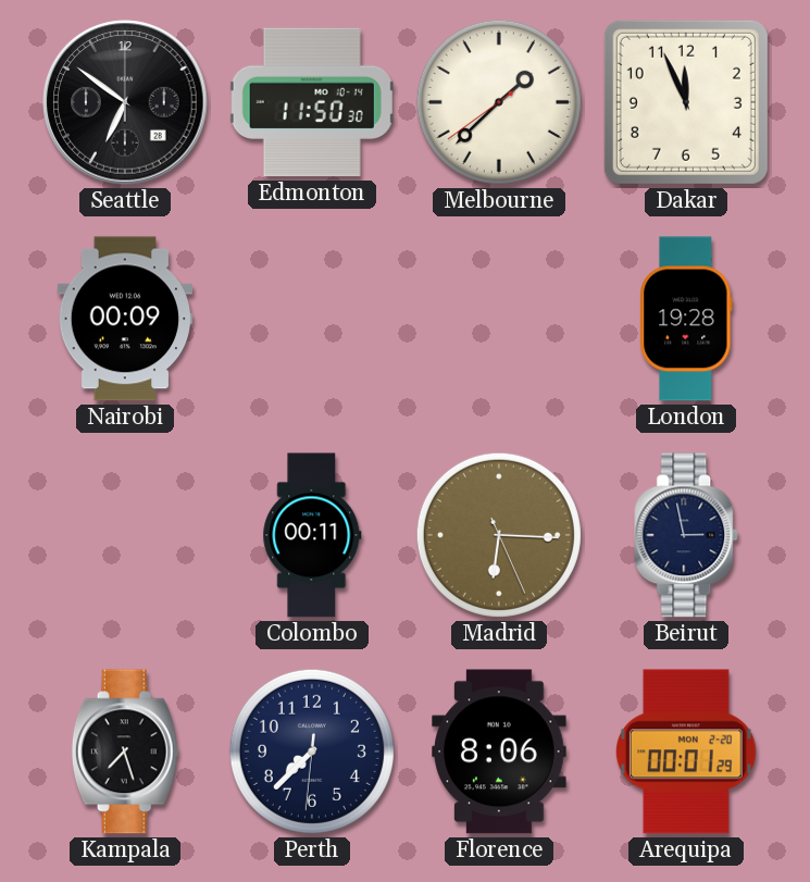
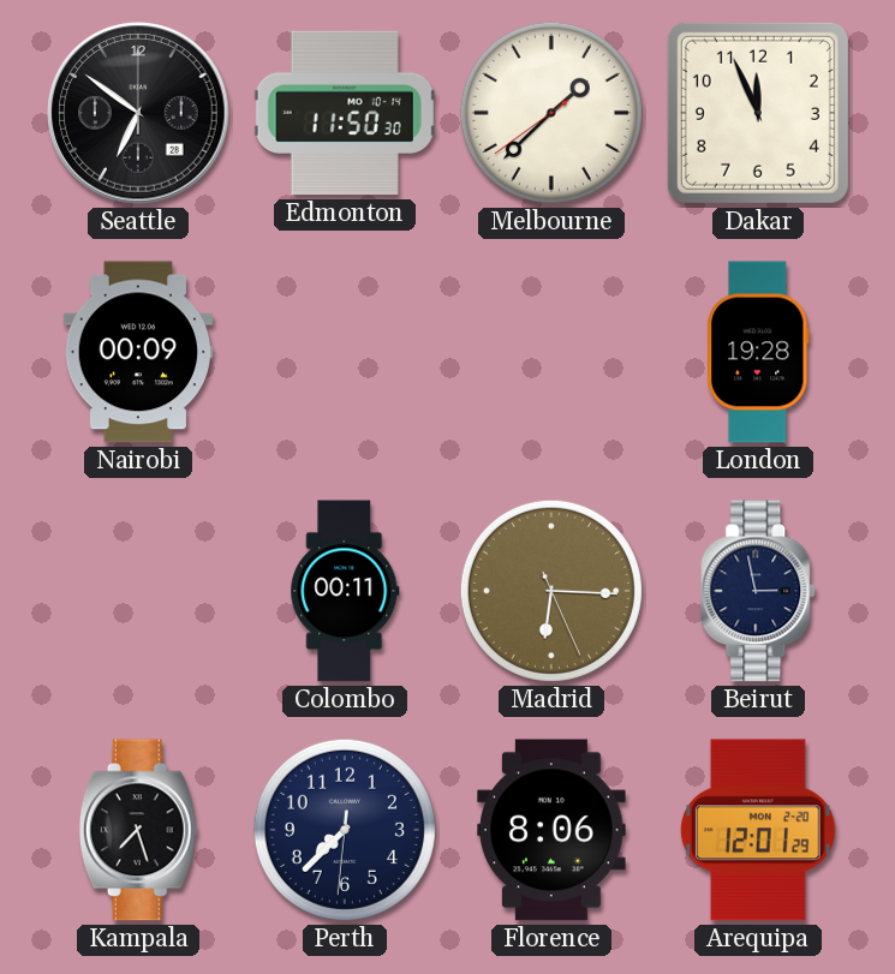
Arequipa: 00:01 -> 12:01
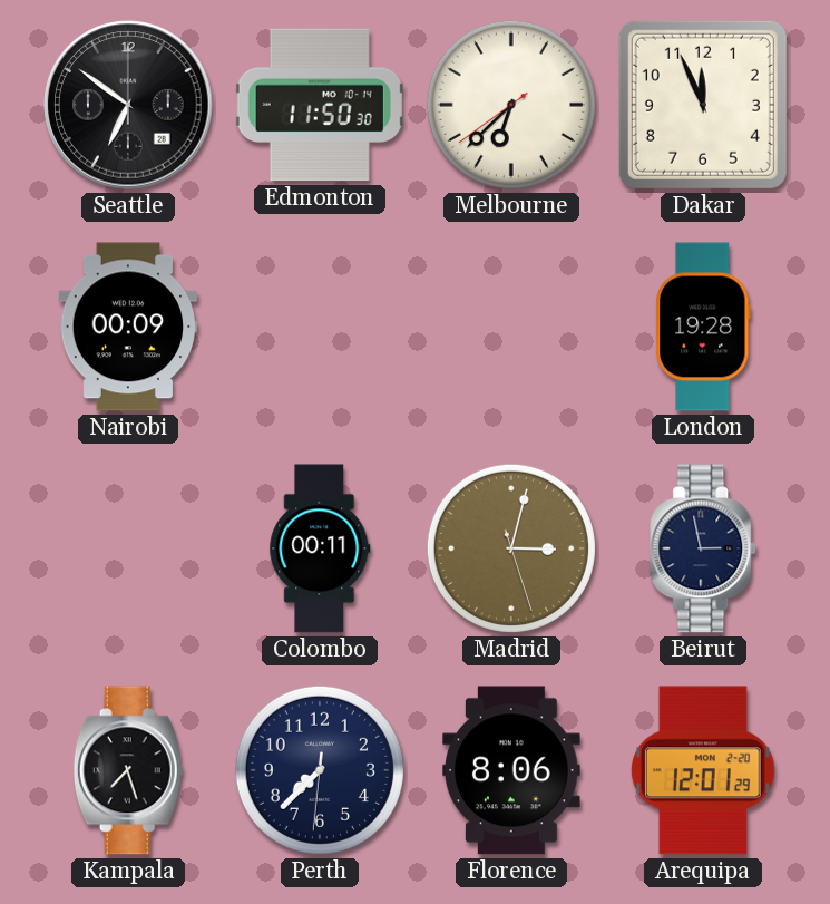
Melbourne: 1:37 -> 6:37
Madrid: 6:15 -> 3:02
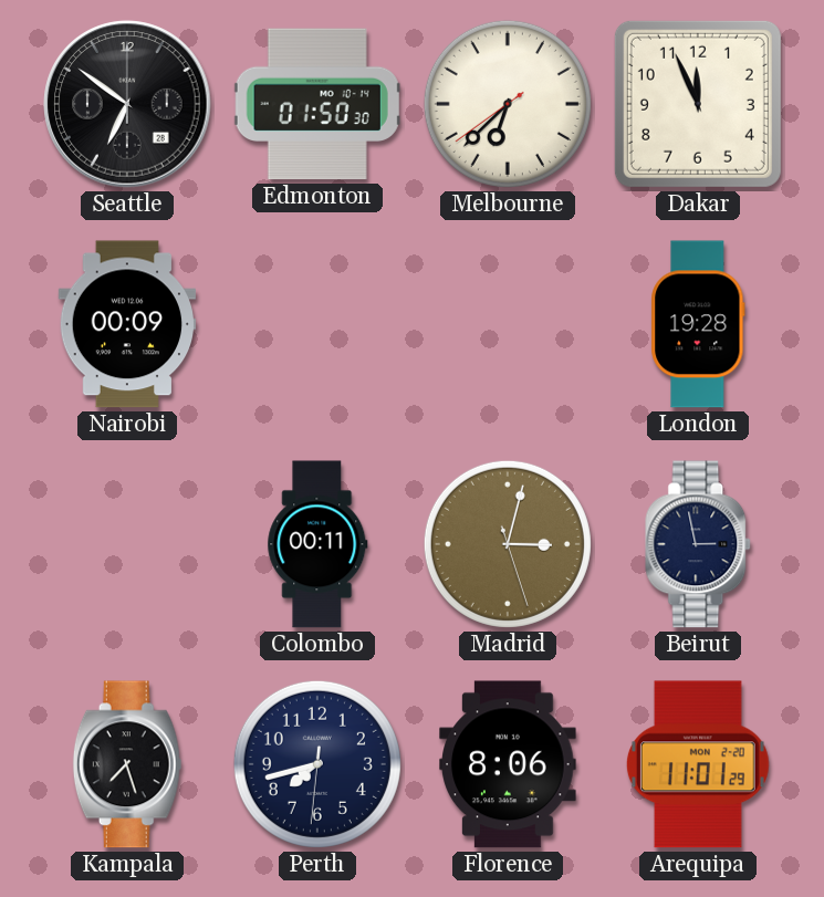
Edmonton: 11:50 -> 01:50
Perth: 7:37 -> 7:42
Arequipa: 12:01 -> 11:01
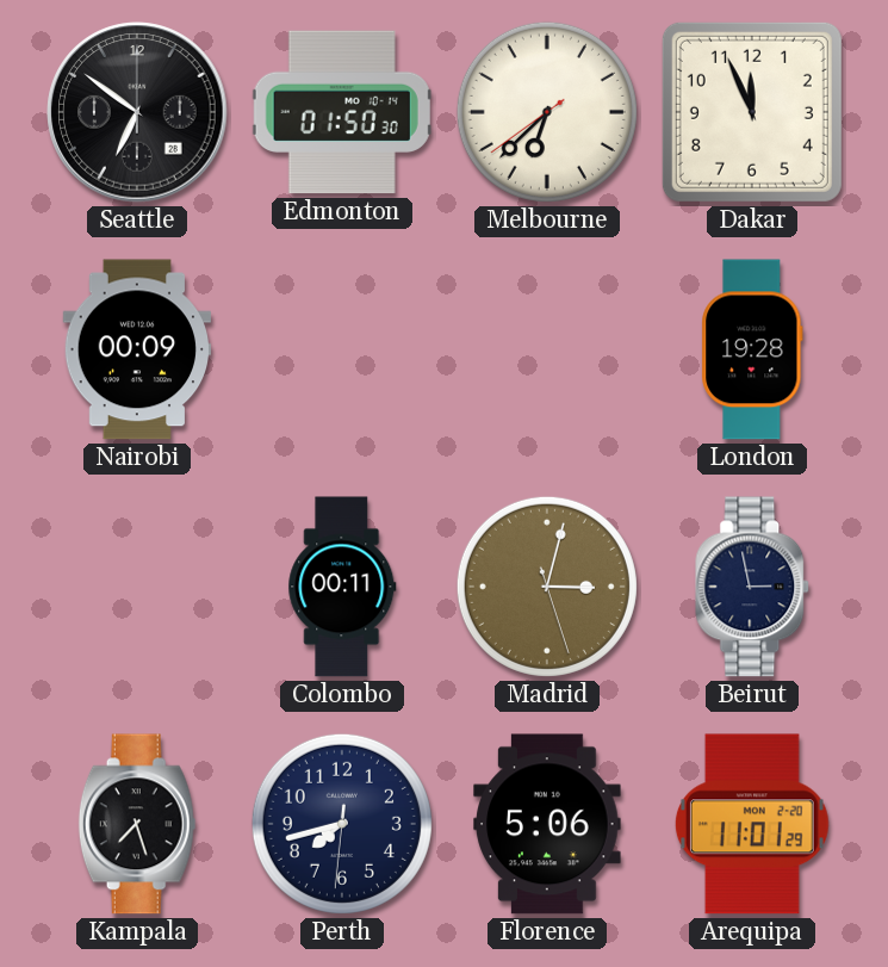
Florence: 8:06 -> 5:06
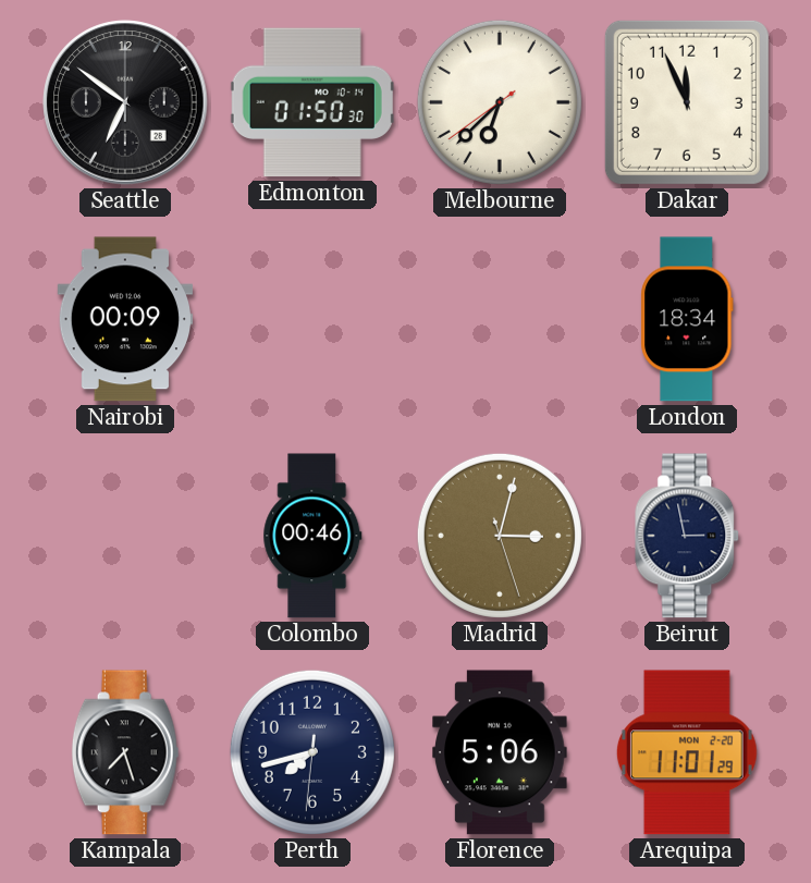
London: 19:28 -> 18:34
Colombo: 00:11 -> 00:46
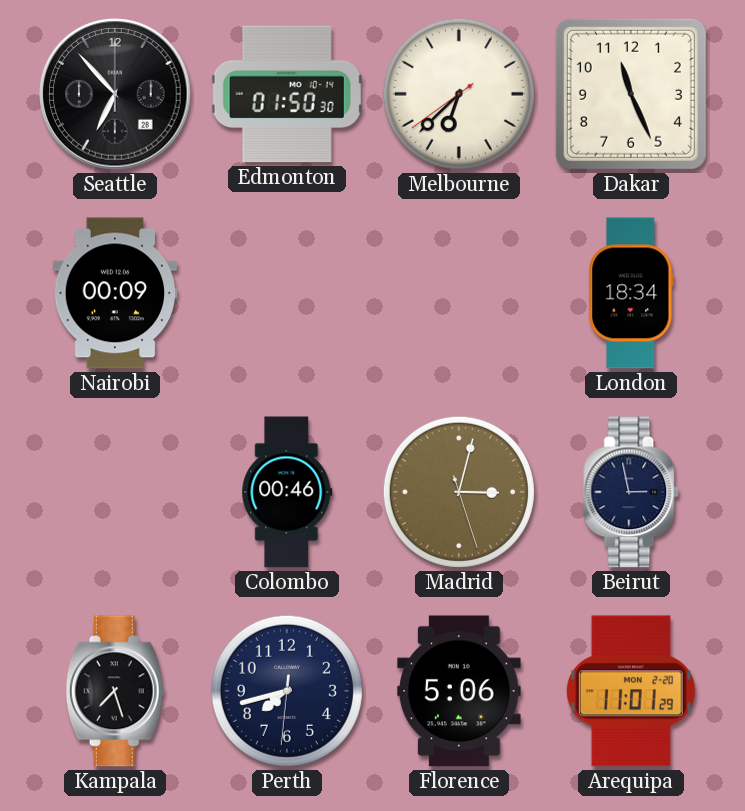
Seattle: 6:51 -> 6:53
Dakar: 11:56 -> 11:26
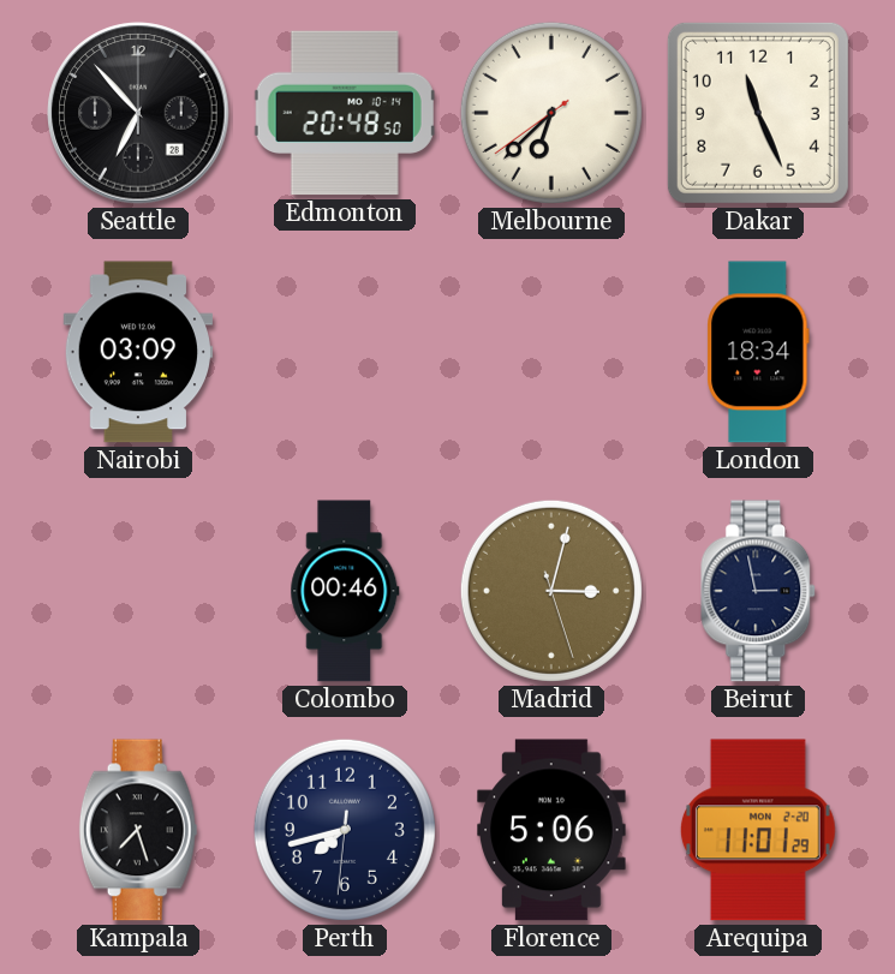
Edmonton: 01:50 -> 20:48
Nairobi: 00:09 -> 03:09
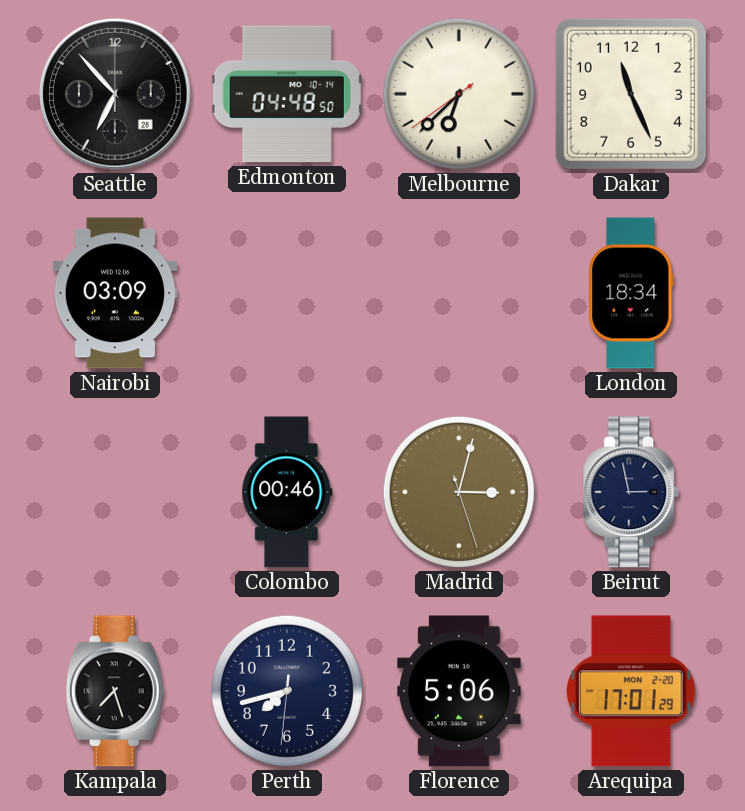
Edmonton: 20:48 -> 04:48
Arequipa: 11:01 -> 17:01
